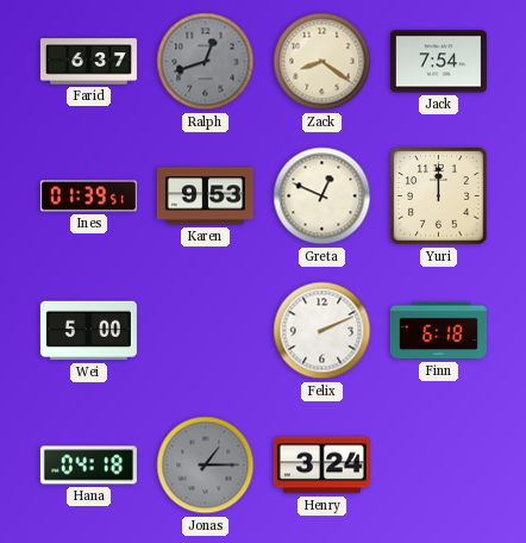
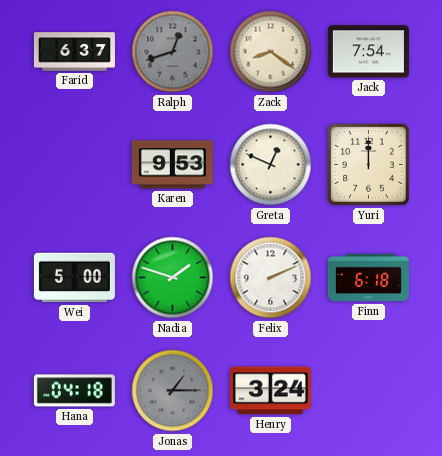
Ines: 01:39 -> none
Nadia: none -> 1:48
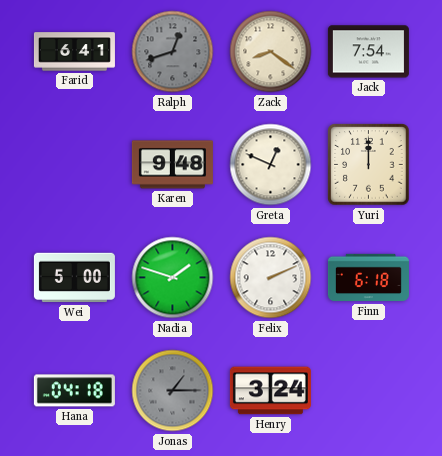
Farid: 6:37 -> 6:41
Karen: 9:53 -> 9:48
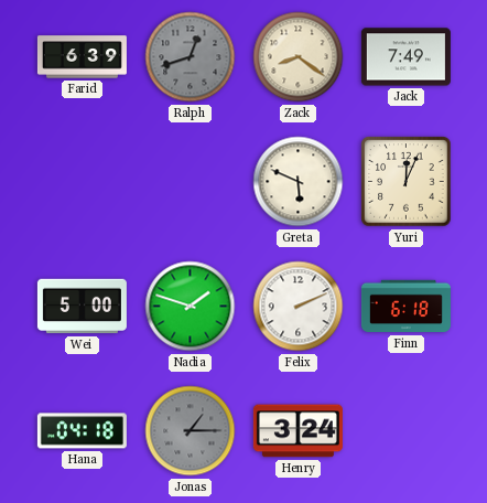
Farid: 6:41 -> 6:39
Jack: 7:54 -> 7:49
Karen: 9:48 -> none
Greta: 12:49 -> 5:49
Yuri: 12:00 -> 12:04
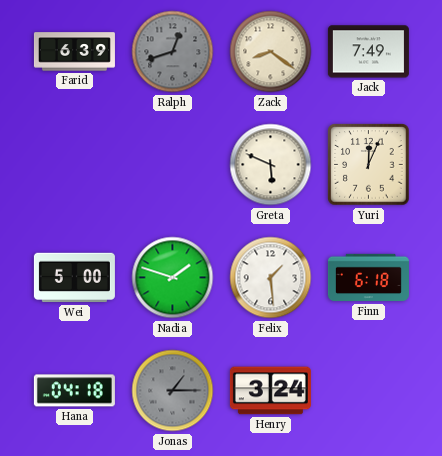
Felix: 2:11 -> 1:29
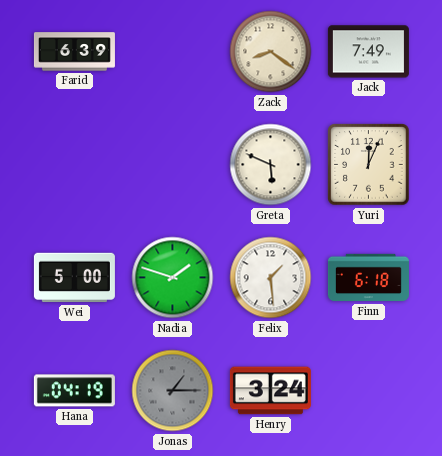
Ralph: 12:42 -> none
Hana: 04:18 -> 04:19
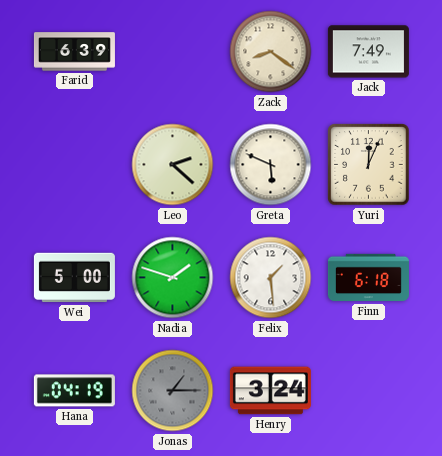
Leo: none -> 2:22
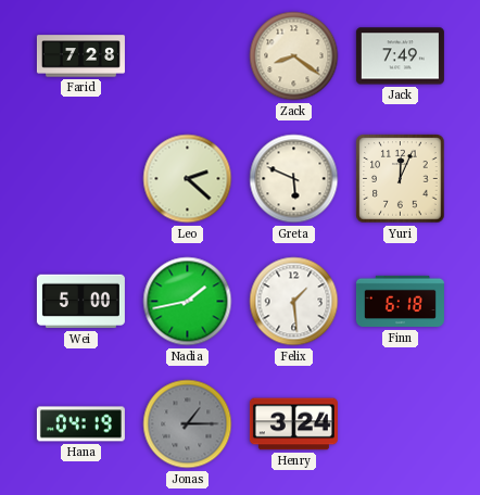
Farid: 6:39 -> 7:28
Nadia: 1:48 -> 1:43
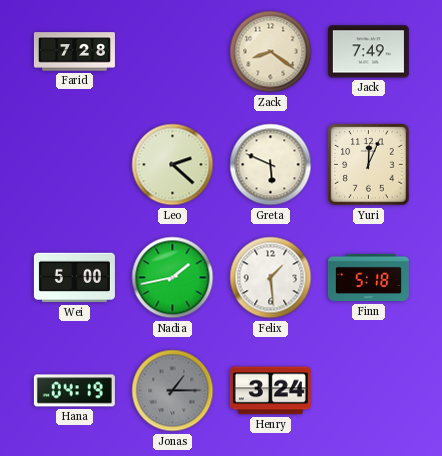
Finn: 6:18 -> 5:18
